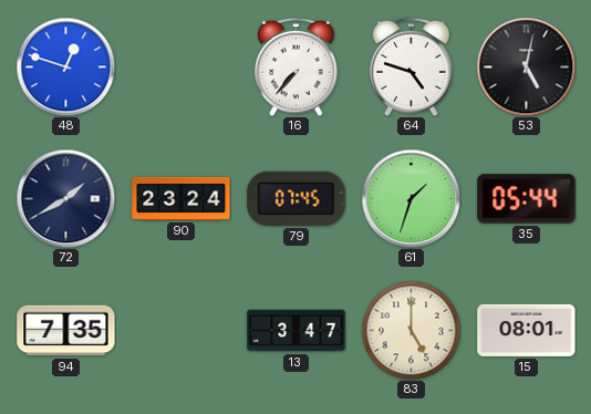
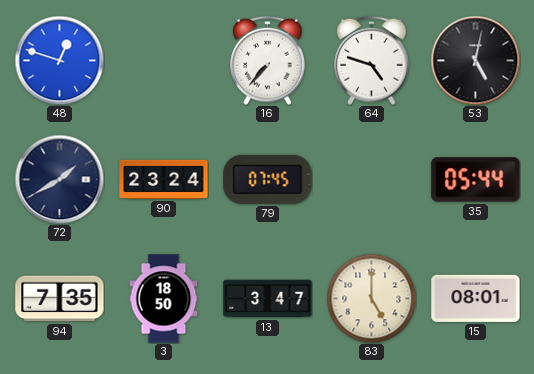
61: 1:33 -> none
3: none -> 18:50
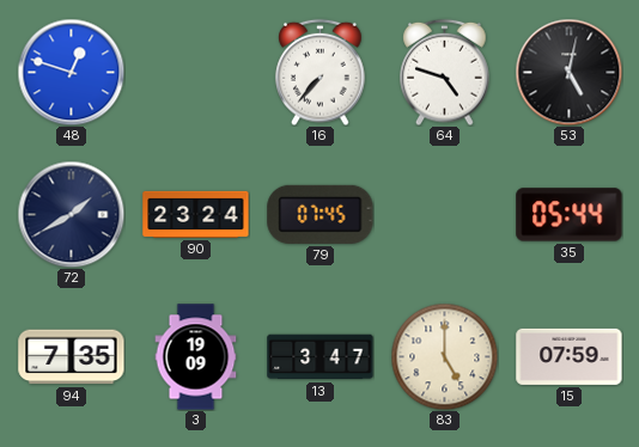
3: 18:50 -> 19:09
15: 08:01 -> 07:59
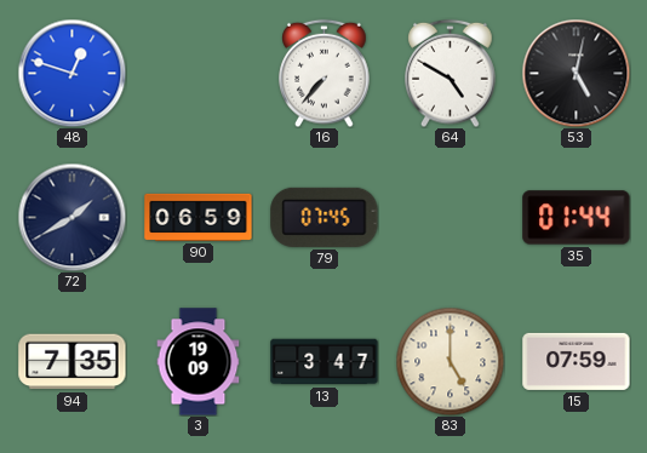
64: 4:48 -> 4:50
90: 23:24 -> 06:59
35: 05:44 -> 01:44
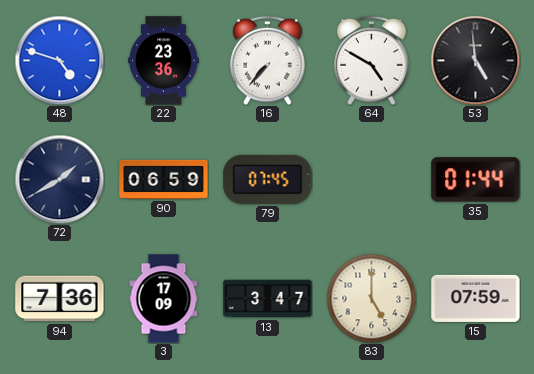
48: 12:48 -> 4:48
22: none -> 23:36
53: 5:02 -> 4:59
94: 7:35 -> 7:36
3: 19:09 -> 17:09
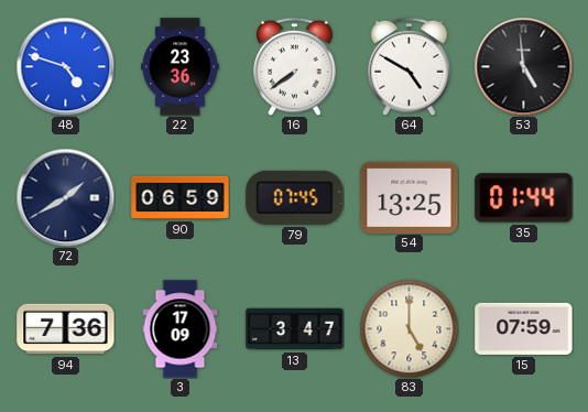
16: 7:37 -> 7:39
54: none -> 13:25
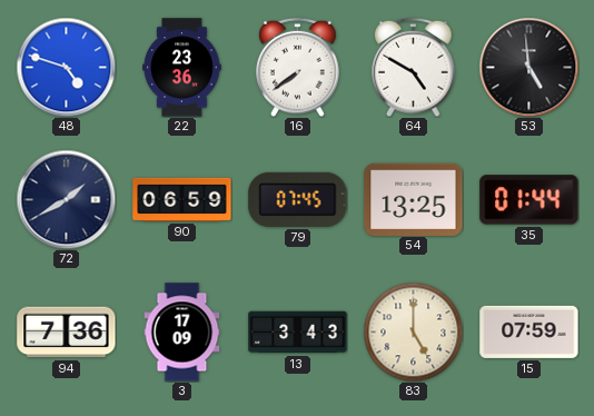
13: 3:47 -> 3:43
